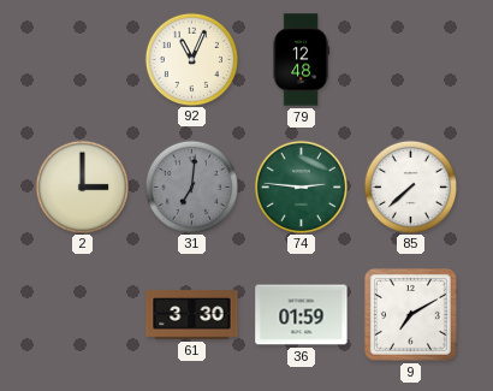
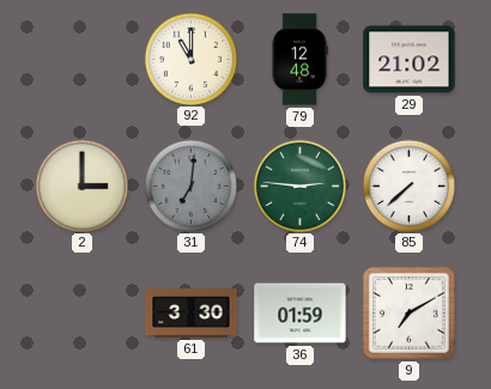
92: 11:04 -> 11:00
29: none -> 21:02
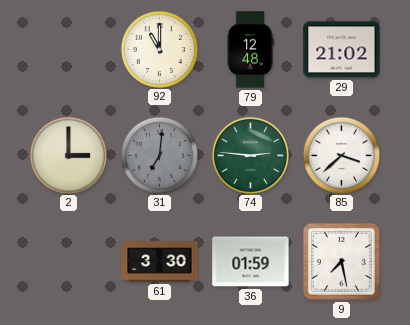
85: 7:38 -> 3:38
9: 7:10 -> 7:28
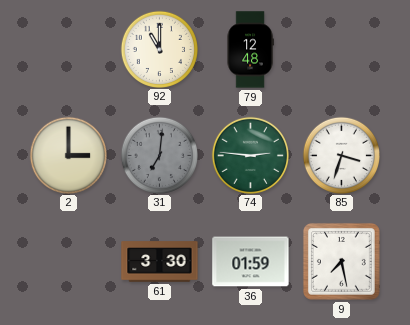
29: 21:02 -> none
85: 3:38 -> 3:33
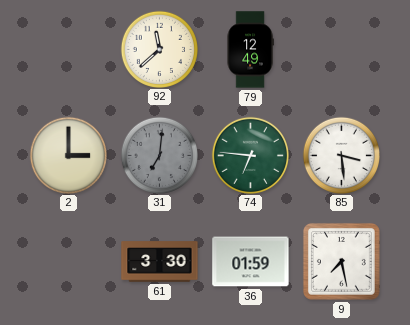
92: 11:00 -> 11:38
79: 12:48 -> 12:49
74: 2:46 -> 6:46
85: 3:33 -> 3:29
